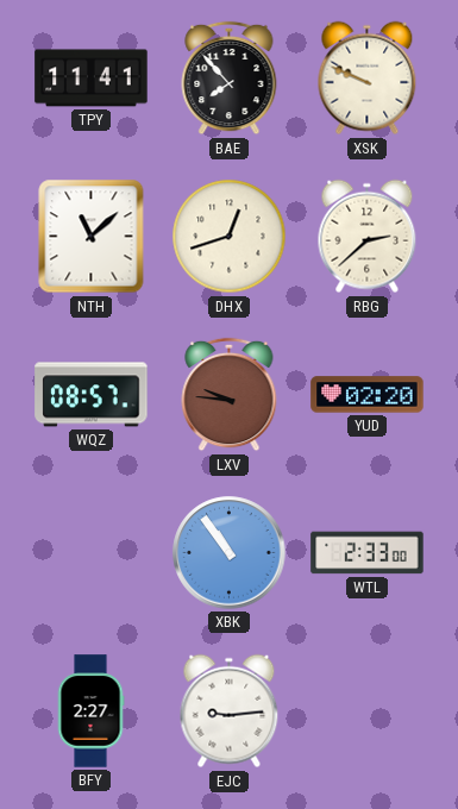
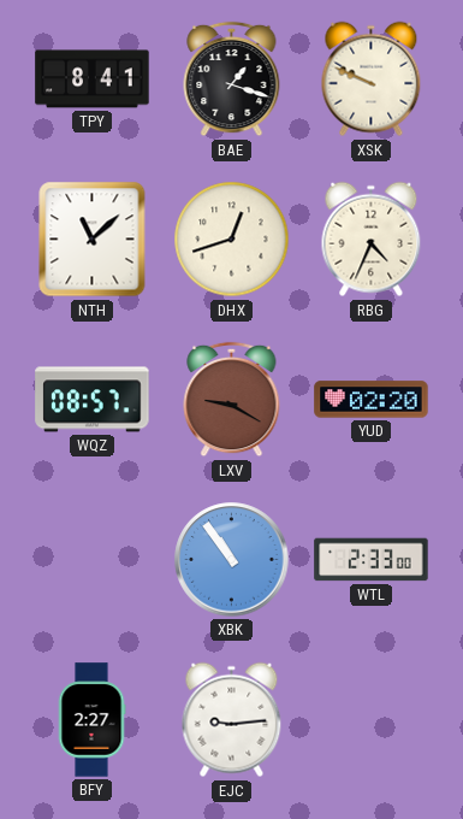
TPY: 11:41 -> 8:41
BAE: 7:53 -> 1:18
RBG: 2:38 -> 4:34
LXV: 9:46 -> 9:20
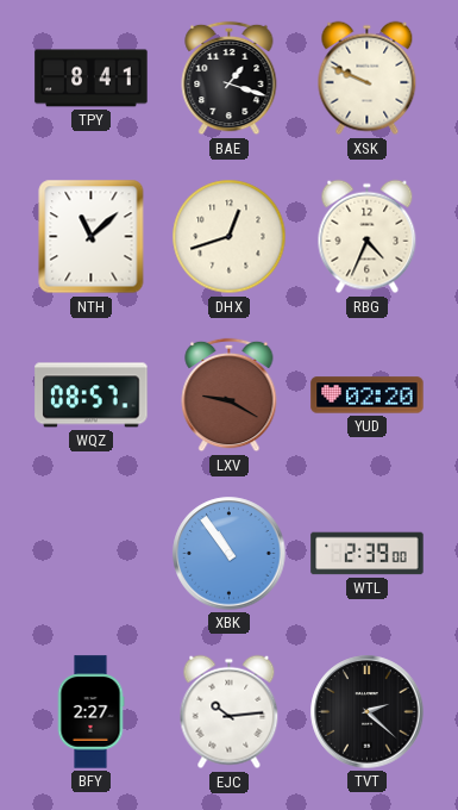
WTL: 2:33 -> 2:39
EJC: 9:14 -> 10:14
TVT: none -> 2:22
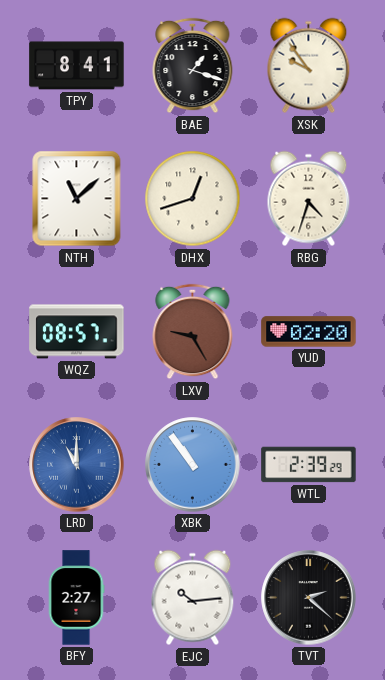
XSK: 9:49 -> 9:54
RBG: 4:34 -> 4:33
LXV: 9:20 -> 9:25
LRD: none -> 11:00
WTL: 2:39:00 -> 2:39:29
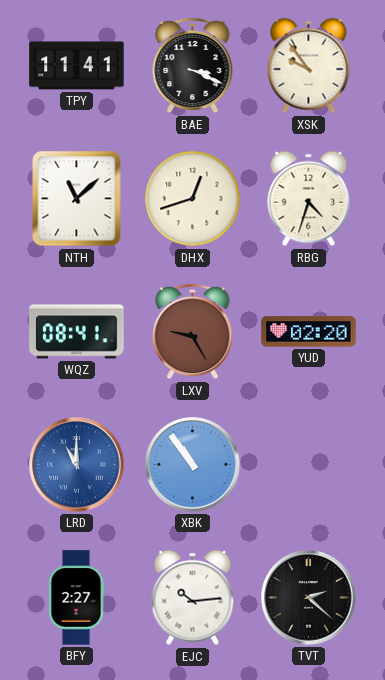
TPY: 8:41 -> 11:41
BAE: 1:18 -> 3:19
WQZ: 08:57 -> 08:41
WTL: 2:39 -> none
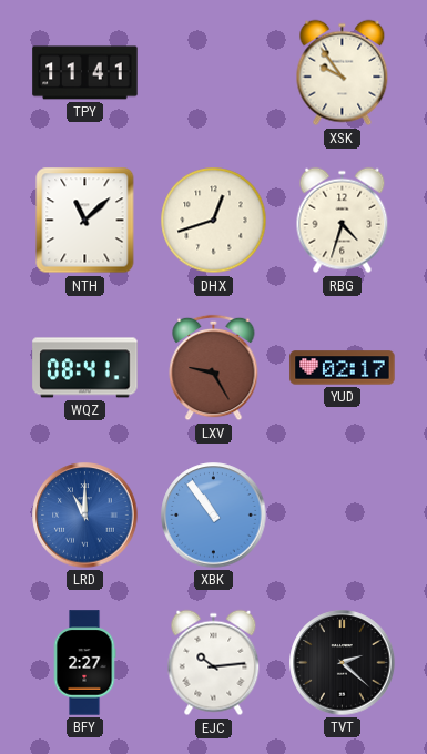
BAE: 3:19 -> none
YUD: 02:20 -> 02:17
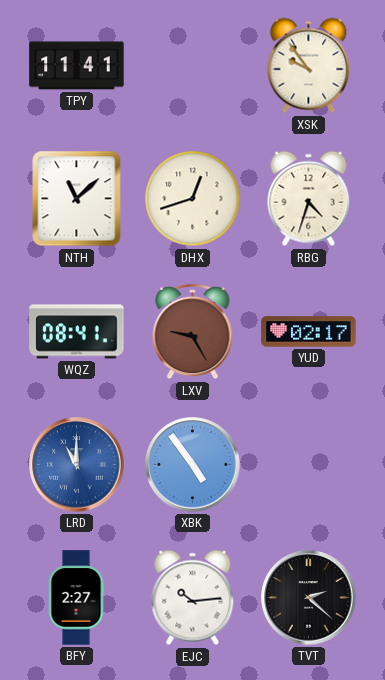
XBK: 10:54 -> 4:54
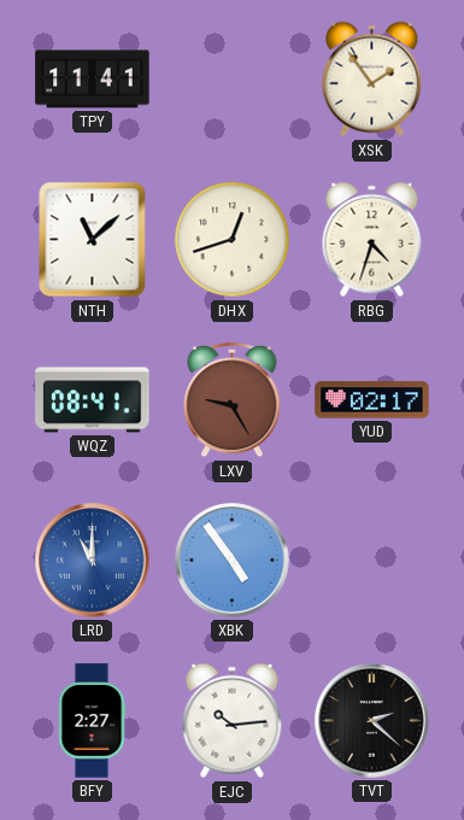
XSK: 9:54 -> 1:54
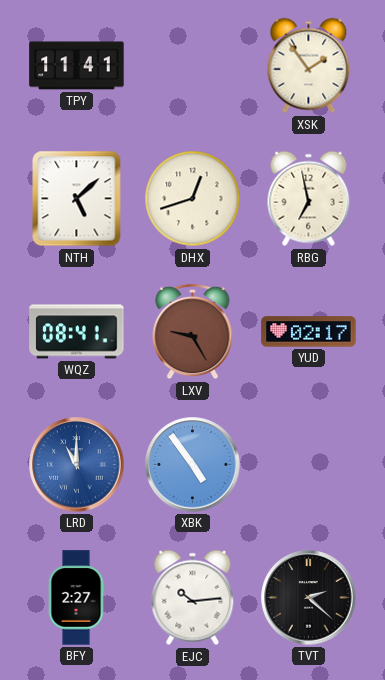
NTH: 11:08 -> 5:08
RBG: 4:33 -> 6:58
